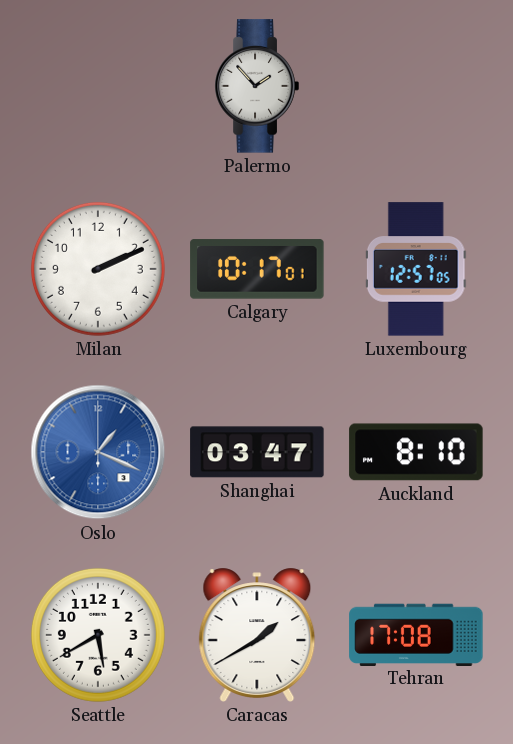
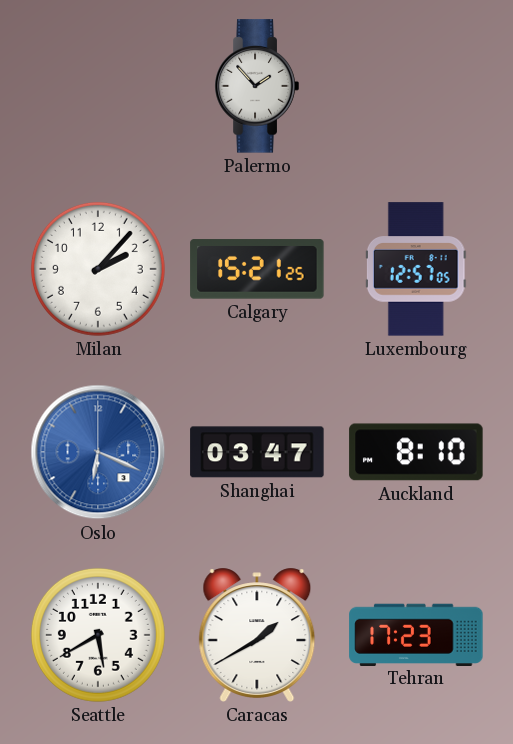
Milan: 2:11 -> 2:07
Calgary: 10:17 -> 15:21
Oslo: 1:19 -> 6:19
Tehran: 17:08 -> 17:23
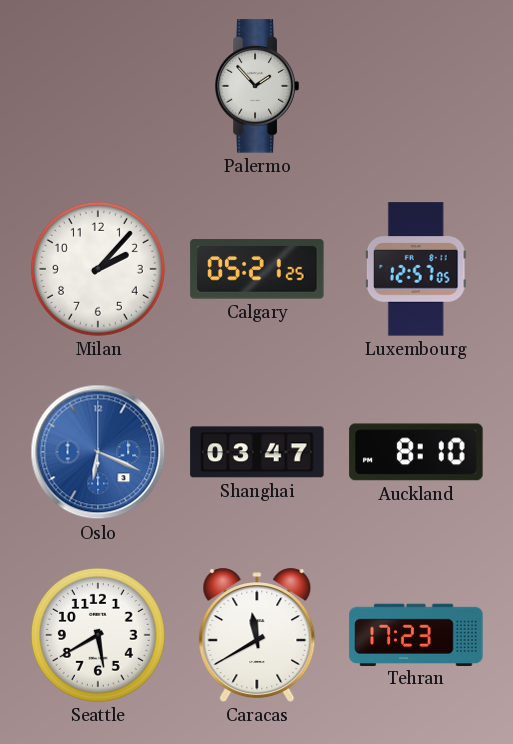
Calgary: 15:21 -> 05:21
Caracas: 1:40 -> 11:40
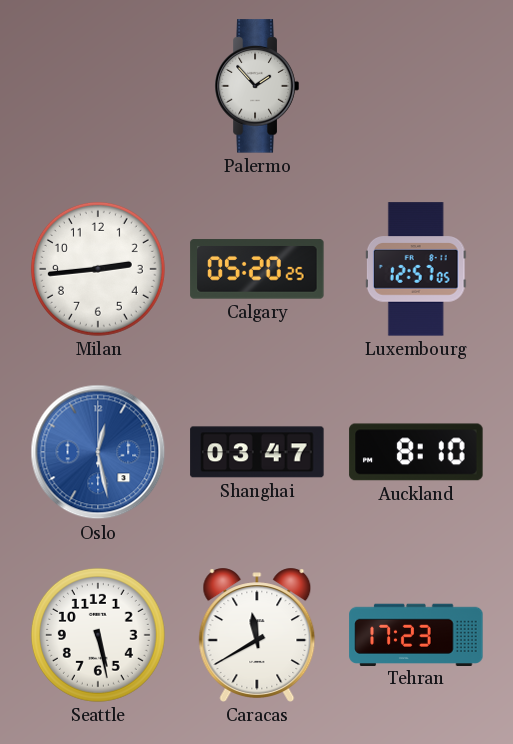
Milan: 2:07 -> 2:44
Calgary: 05:21 -> 05:20
Oslo: 6:19 -> 12:28
Seattle: 5:40 -> 5:28
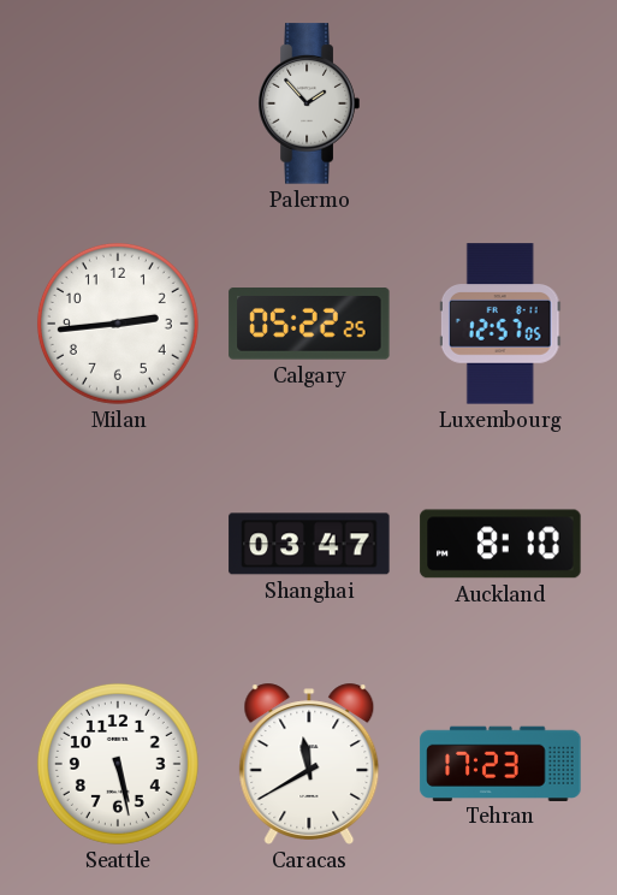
Calgary: 05:20 -> 05:22
Oslo: 12:28 -> none
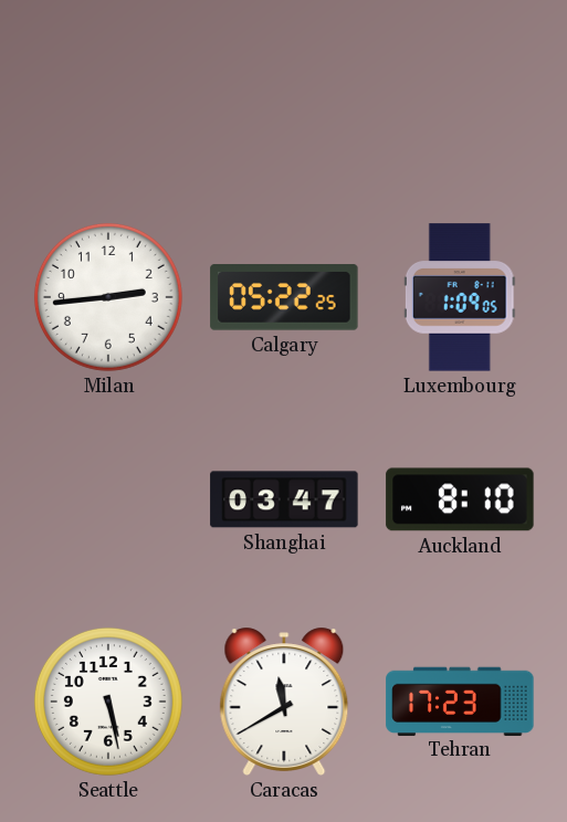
Palermo: 1:53 -> none
Luxembourg: 12:57 -> 1:09
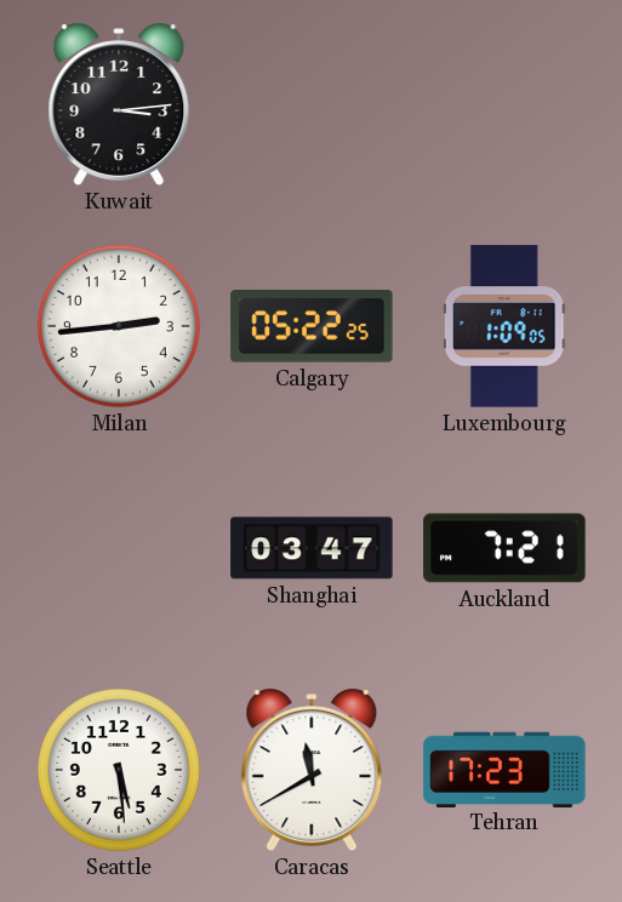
Kuwait: none -> 3:14
Auckland: 8:10 -> 7:21
Seattle: 5:28 -> 5:29
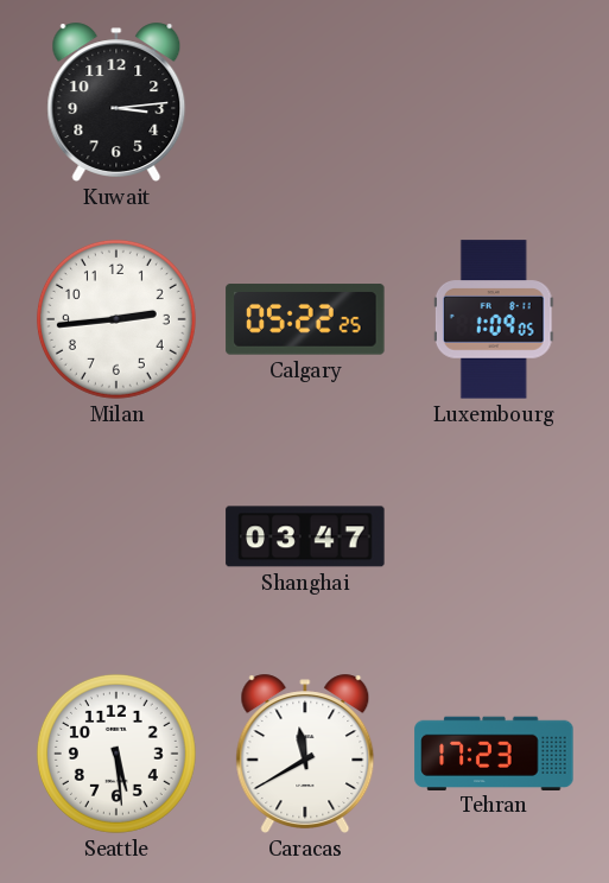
Auckland: 7:21 -> none
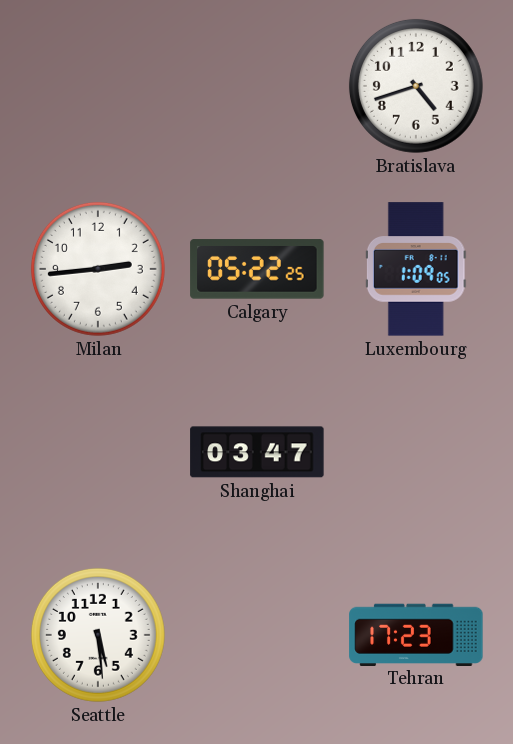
Kuwait: 3:14 -> none
Bratislava: none -> 4:42
Caracas: 11:40 -> none
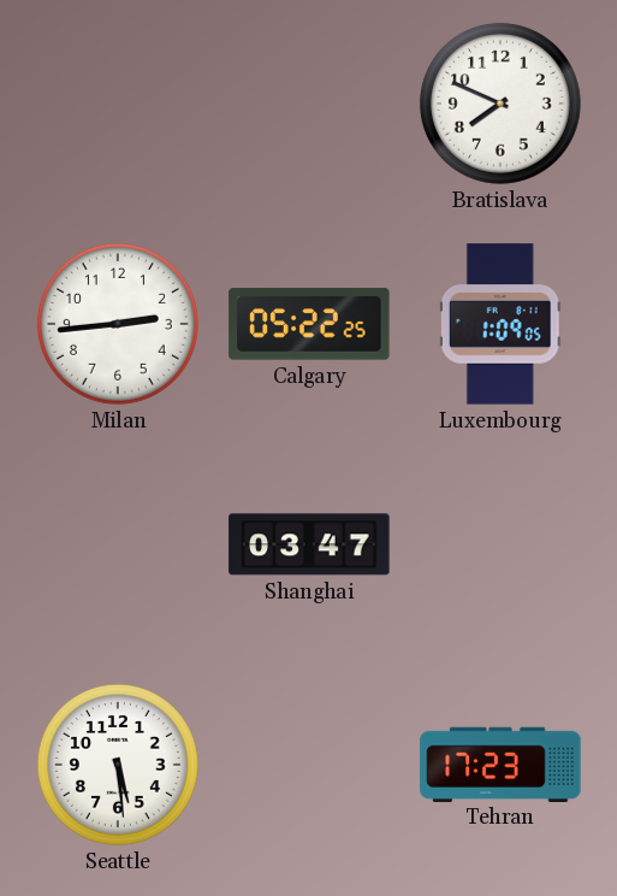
Bratislava: 4:42 -> 7:49
